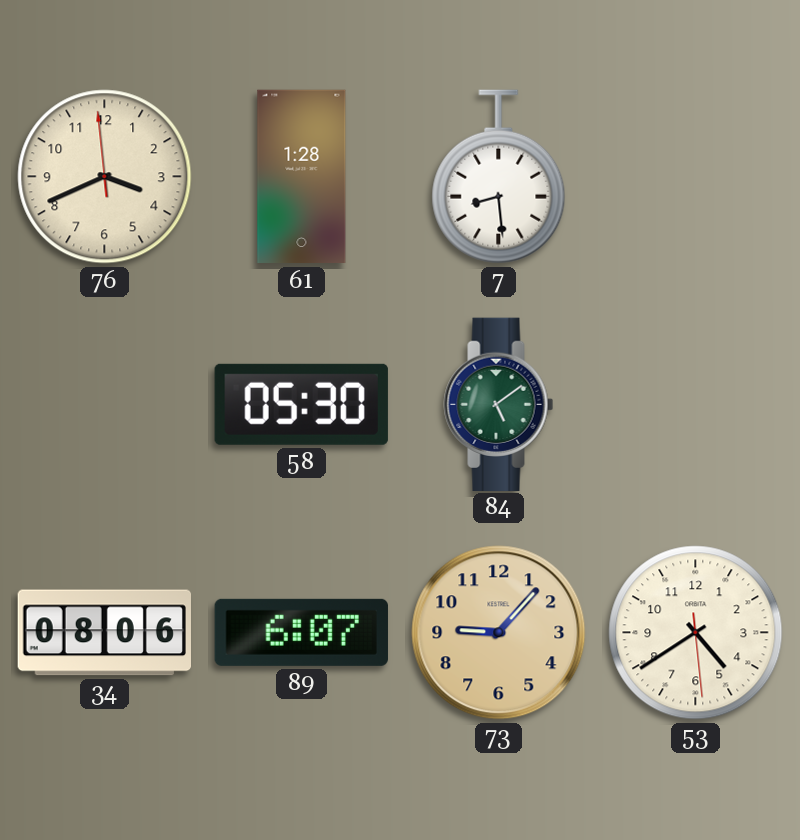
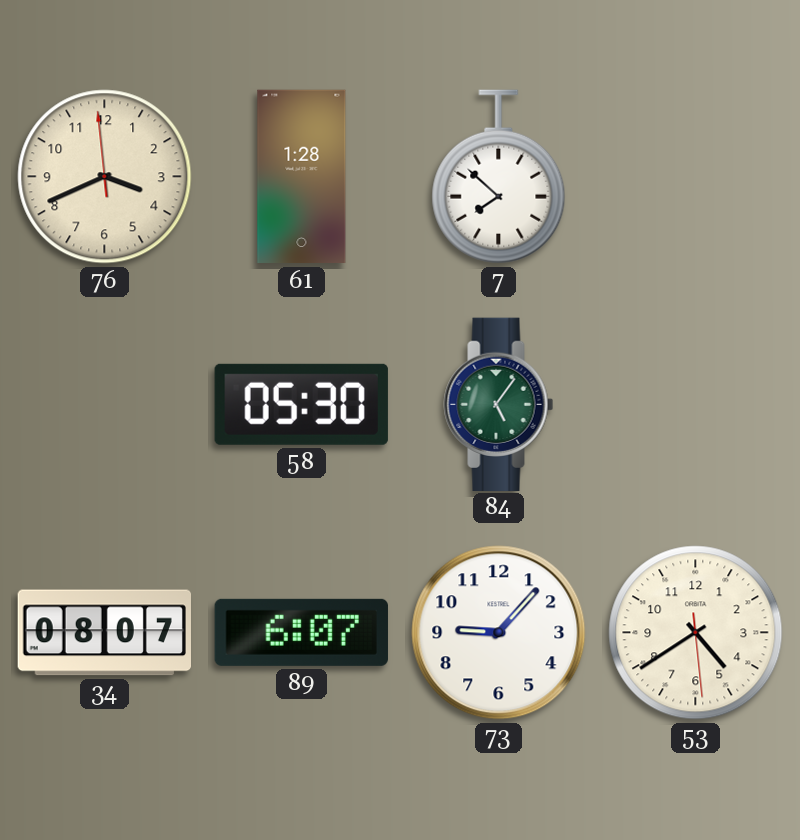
7: 8:29 -> 7:52
84: 5:09 -> 5:06
34: 08:06 -> 08:07
73 dial: champagne -> white
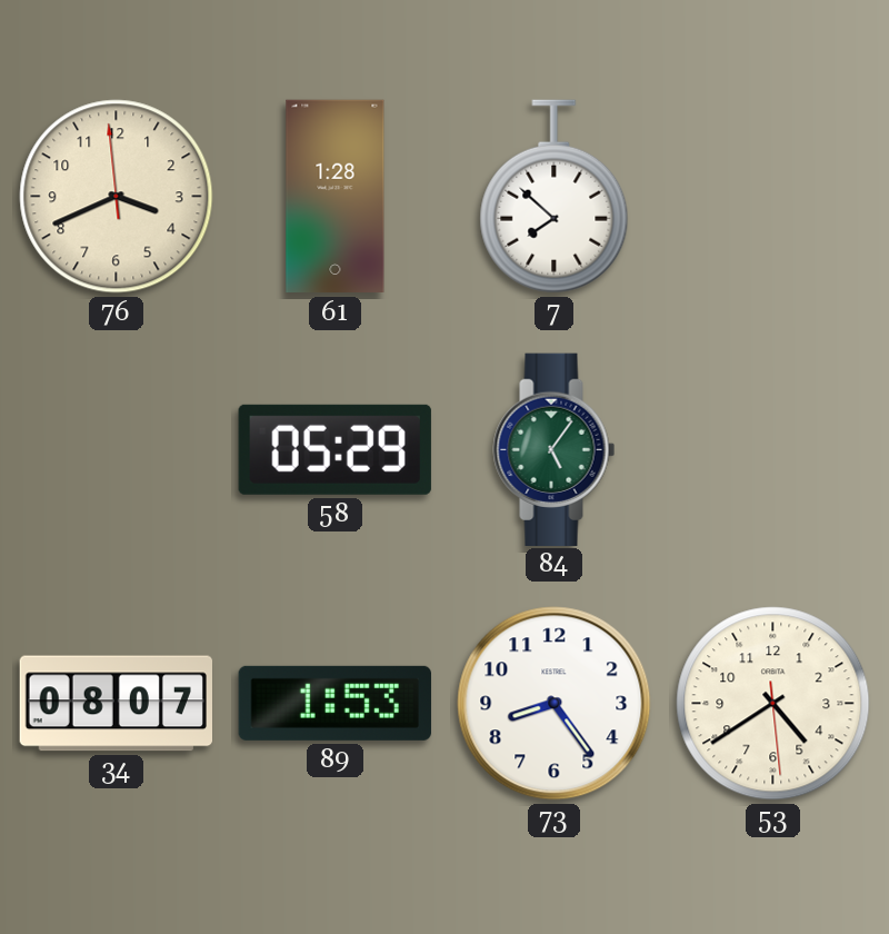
58: 05:30 -> 05:29
89: 6:07 -> 1:53
73: 9:07 -> 8:24
